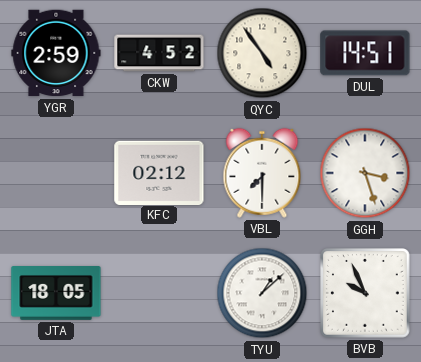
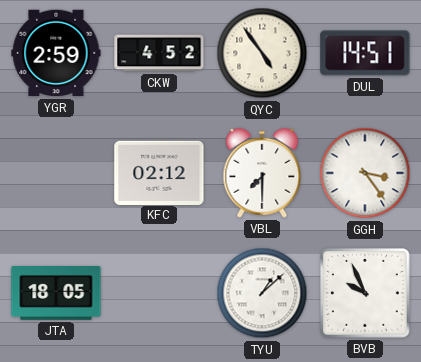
GGH: 3:27 -> 3:24
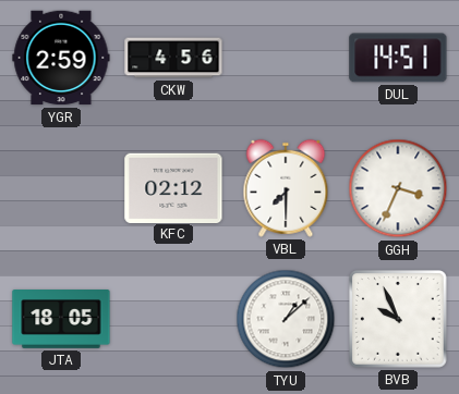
CKW: 4:52 -> 4:56
QYC: 4:54 -> none
GGH: 3:24 -> 3:34
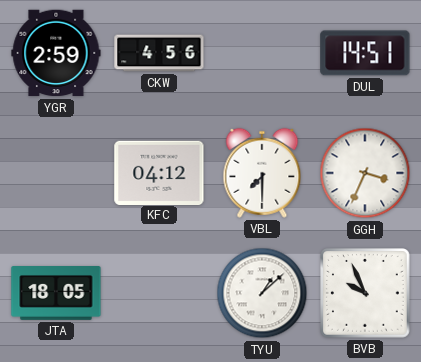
KFC: 02:12 -> 04:12
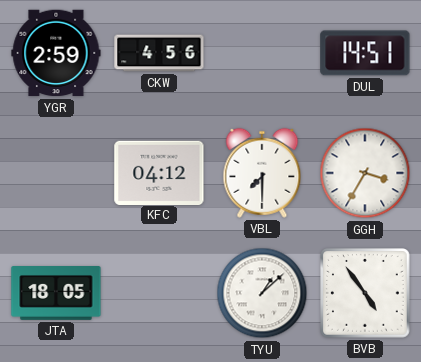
GGH: 3:34 -> 3:35
BVB: 9:56 -> 4:54
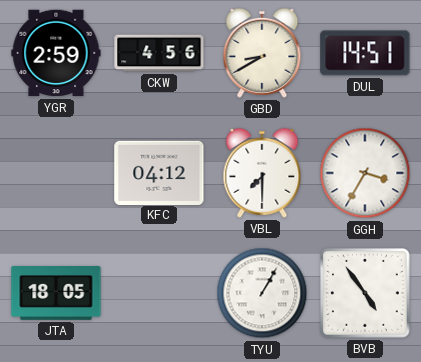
GBD: none -> 8:40
TYU: 1:08 -> 1:05
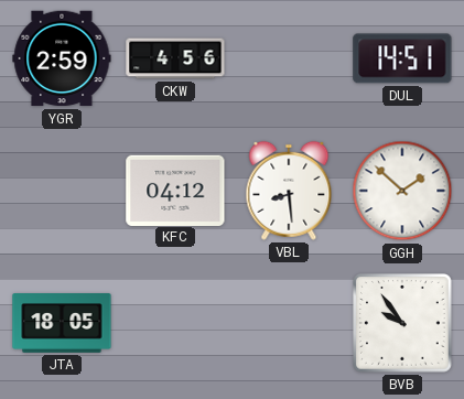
GBD: 8:40 -> none
VBL: 7:30 -> 8:29
GGH: 3:35 -> 1:52
TYU: 1:05 -> none
BVB: 4:54 -> 9:54
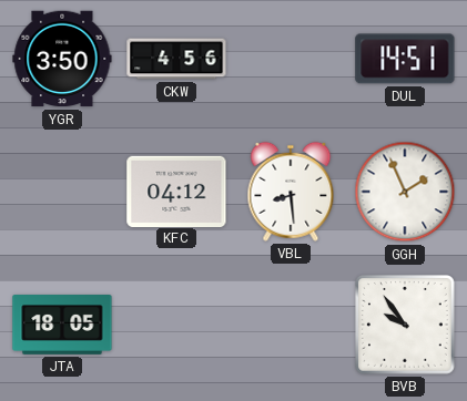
YGR: 2:59 -> 3:50
GGH: 1:52 -> 1:56
